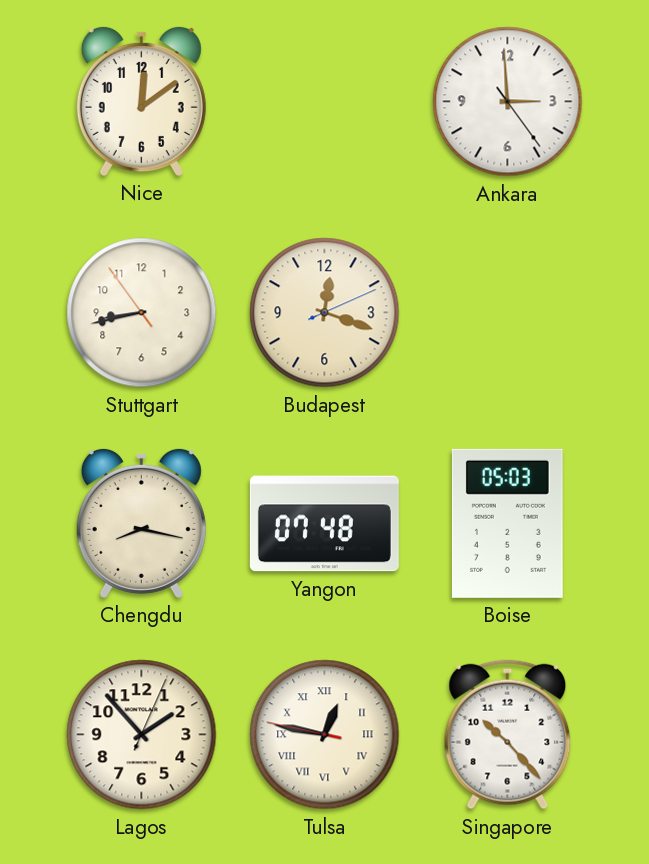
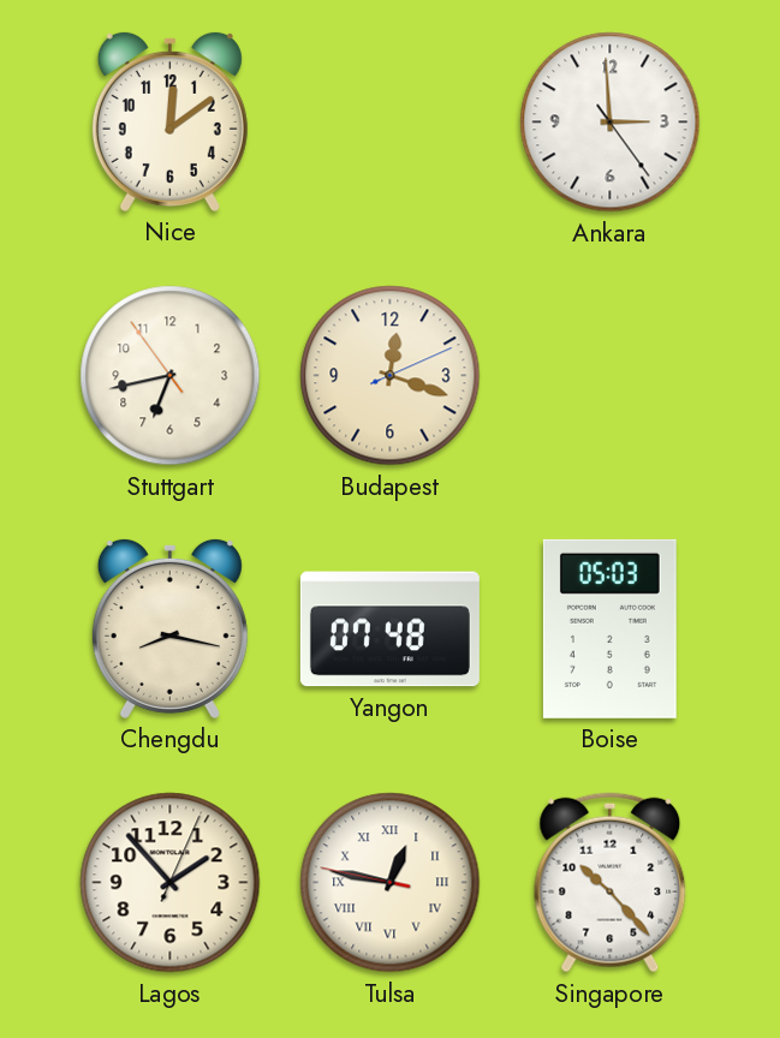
Stuttgart: 8:42 -> 6:42
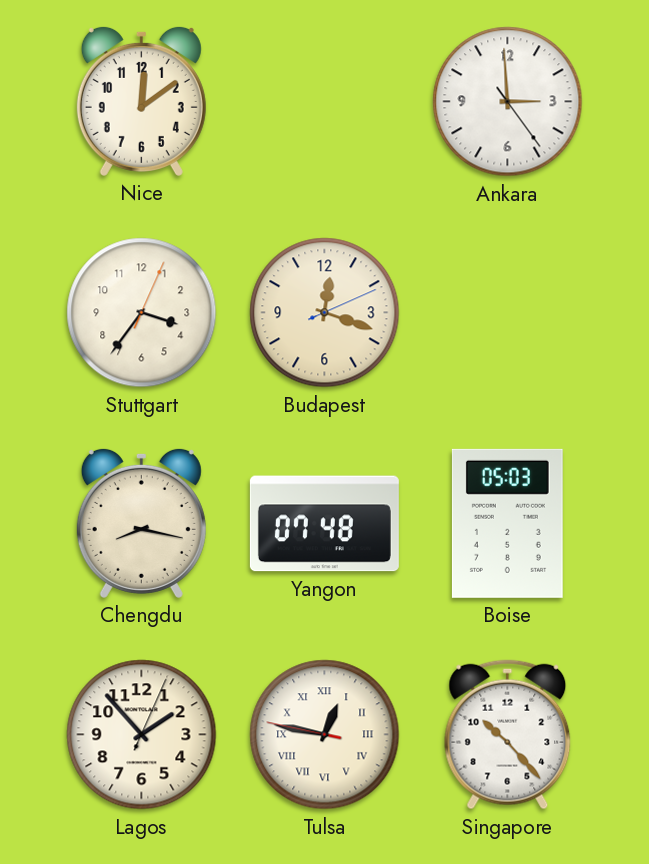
Stuttgart: 6:42 -> 3:36
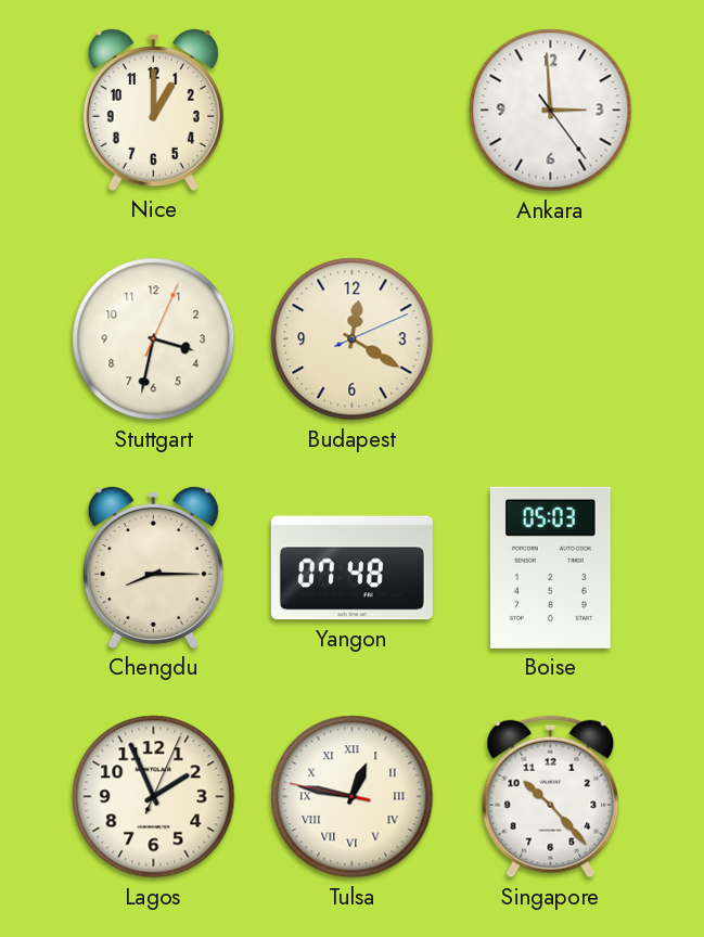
Nice: 12:09 -> 1:00
Stuttgart: 3:36 -> 3:32
Budapest: 12:18 -> 12:20
Chengdu: 8:17 -> 8:15
Lagos: 1:53 -> 1:56
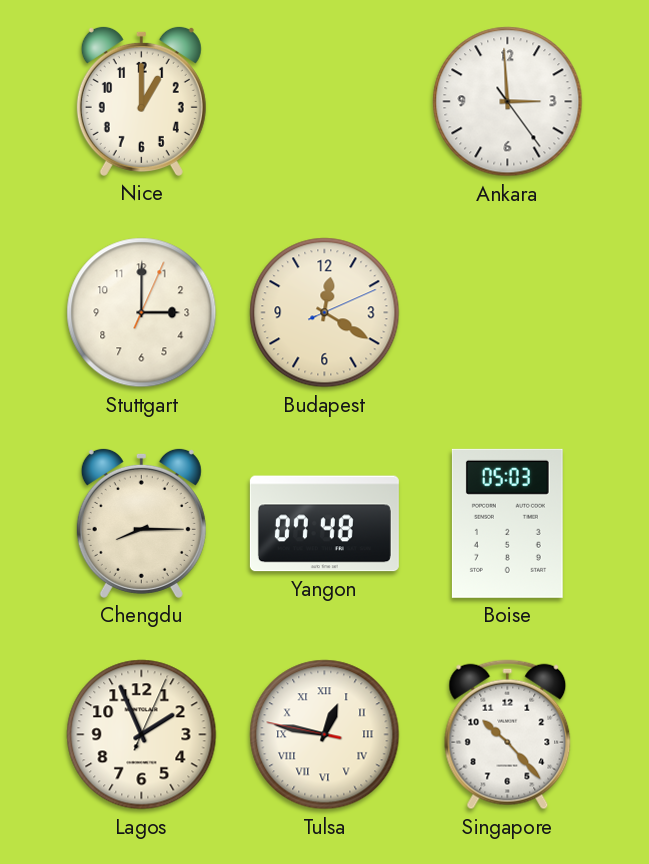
Stuttgart: 3:32 -> 3:00
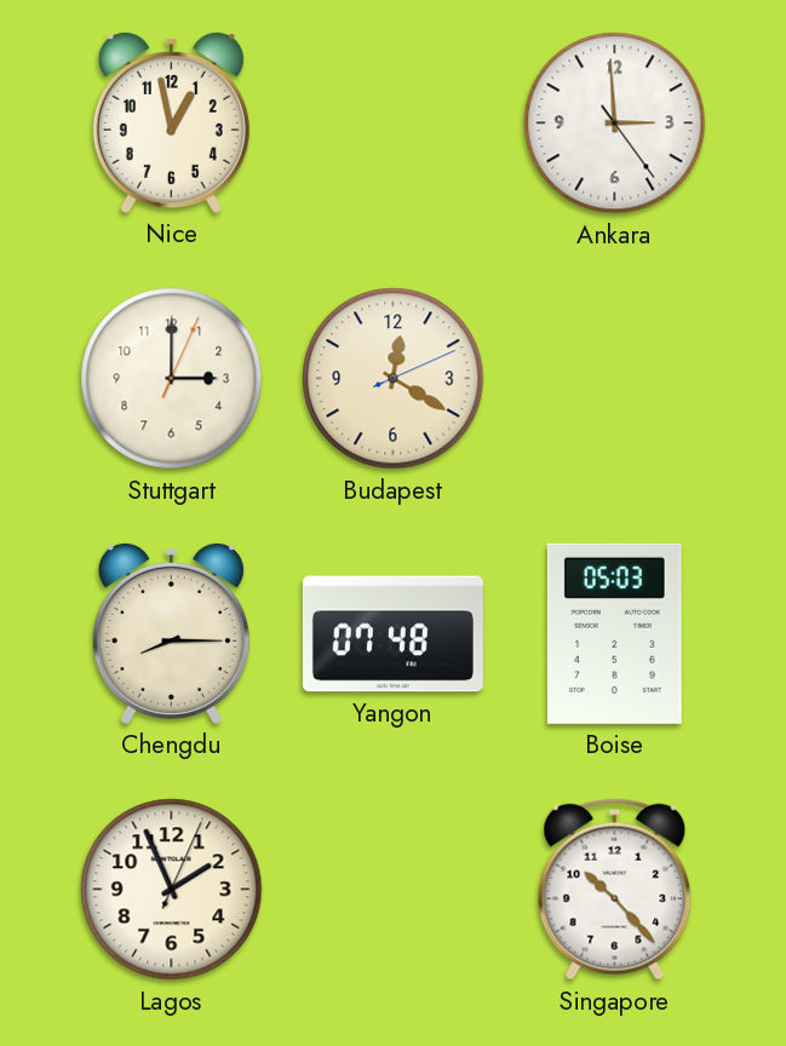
Nice: 1:00 -> 12:58
Tulsa: 12:46 -> none
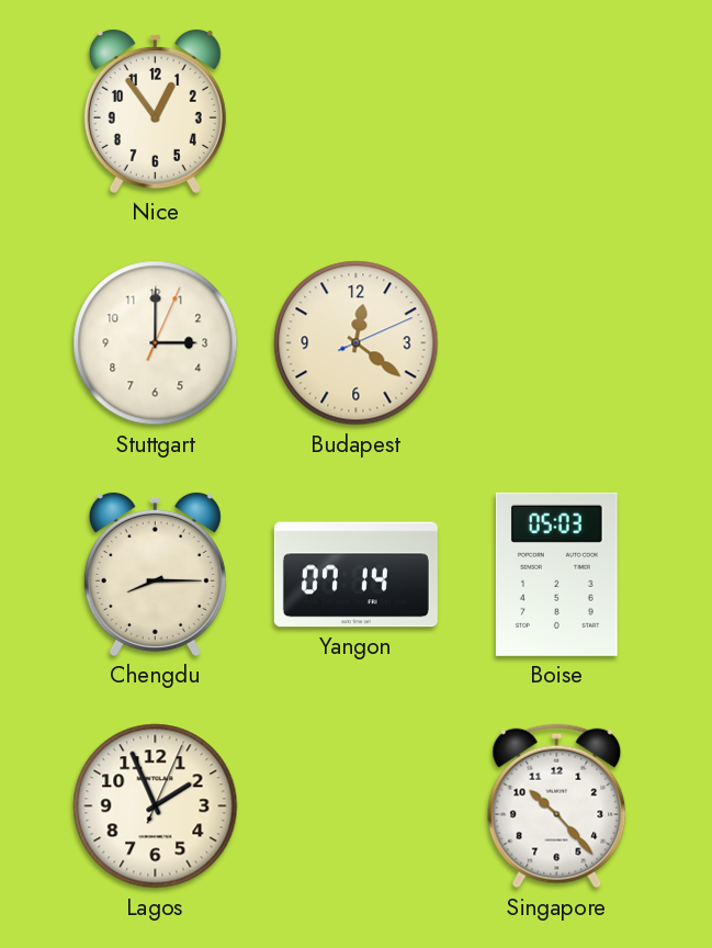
Nice: 12:58 -> 12:54
Ankara: 2:59 -> none
Budapest: 12:20 -> 12:21
Yangon: 07:48 -> 07:14
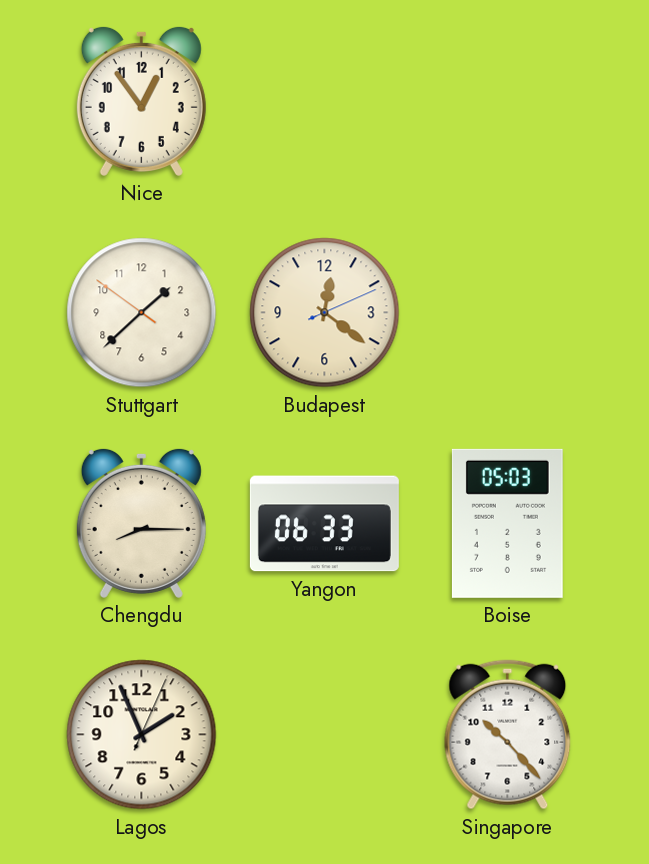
Stuttgart: 3:00 -> 1:37
Yangon: 07:14 -> 06:33
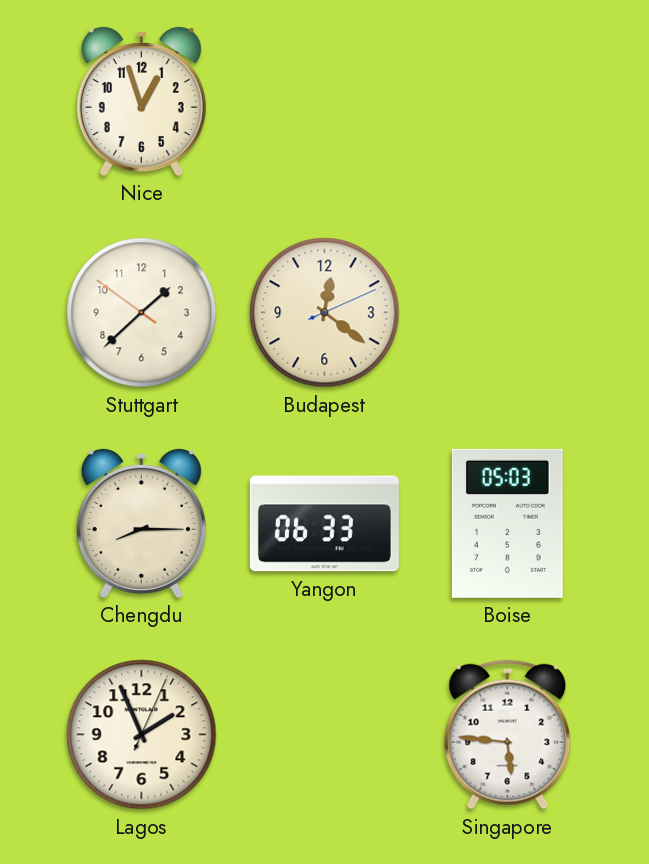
Nice: 12:54 -> 12:57
Singapore: 10:23 -> 5:46
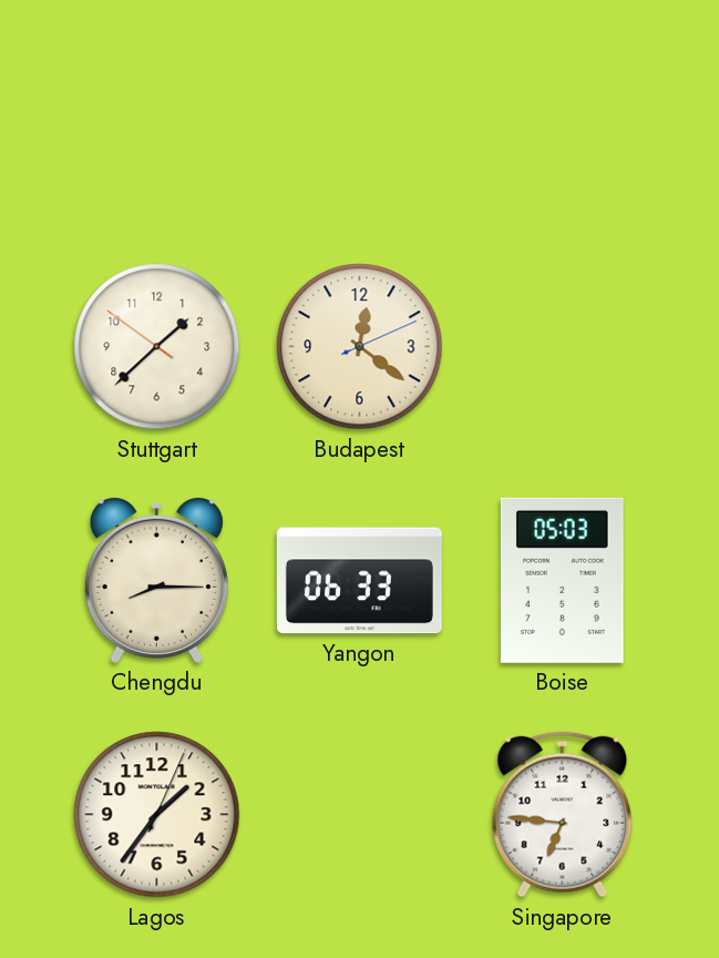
Nice: 12:57 -> none
Lagos: 1:56 -> 1:36
Singapore: 5:46 -> 6:46
